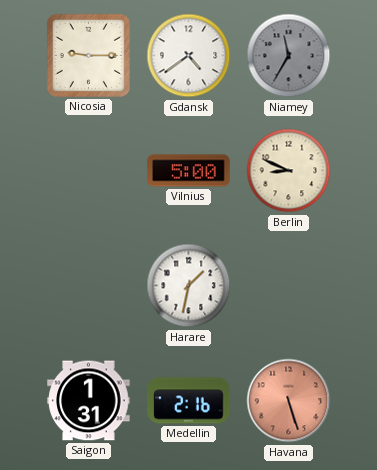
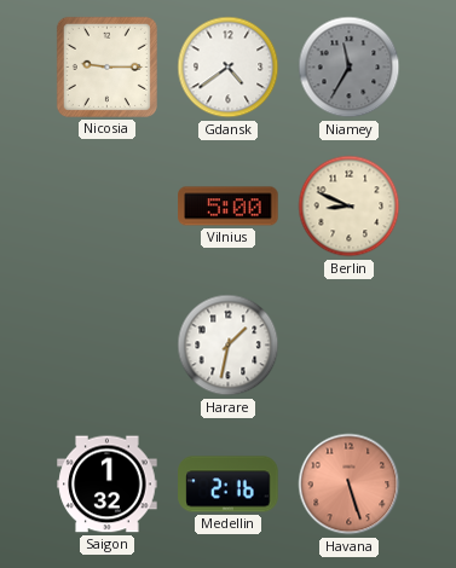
Saigon: 1:31 -> 1:32
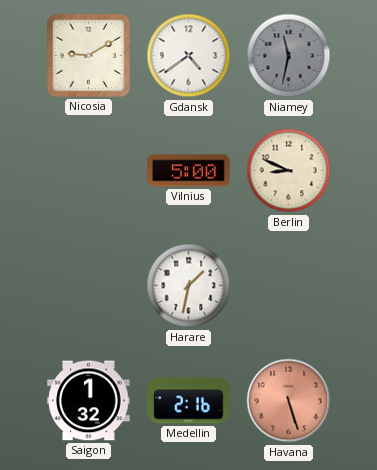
Nicosia: 9:15 -> 9:10
Niamey: 11:35 -> 11:32
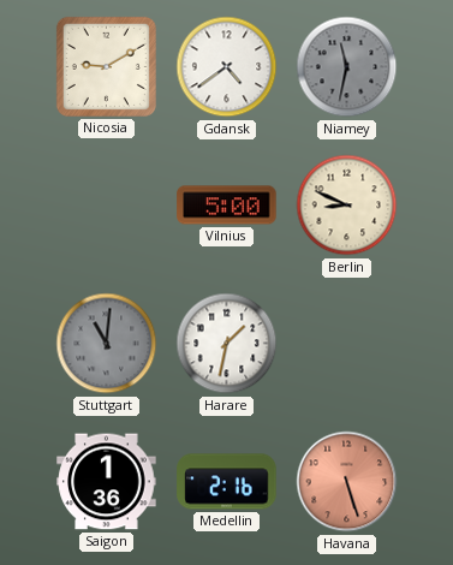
Stuttgart: none -> 11:01
Saigon: 1:32 -> 1:36
